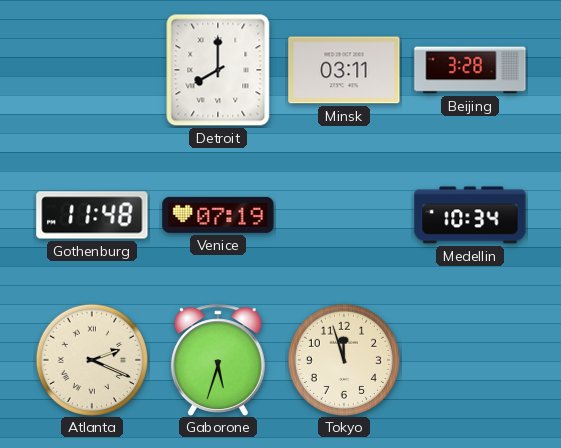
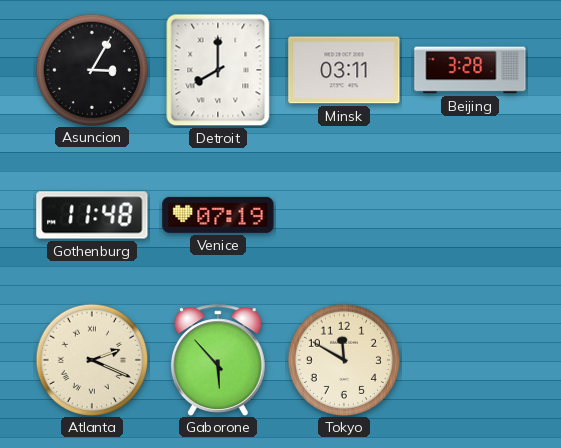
Asuncion: none -> 3:05
Medellin: 10:34 -> none
Gaborone: 5:33 -> 5:53
Tokyo: 11:57 -> 11:50
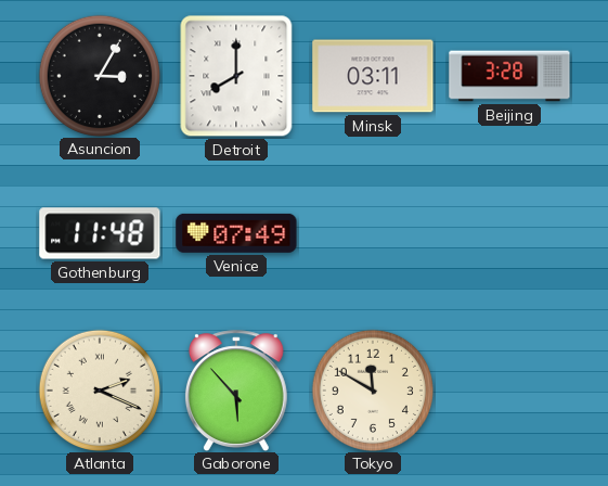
Venice: 07:19 -> 07:49
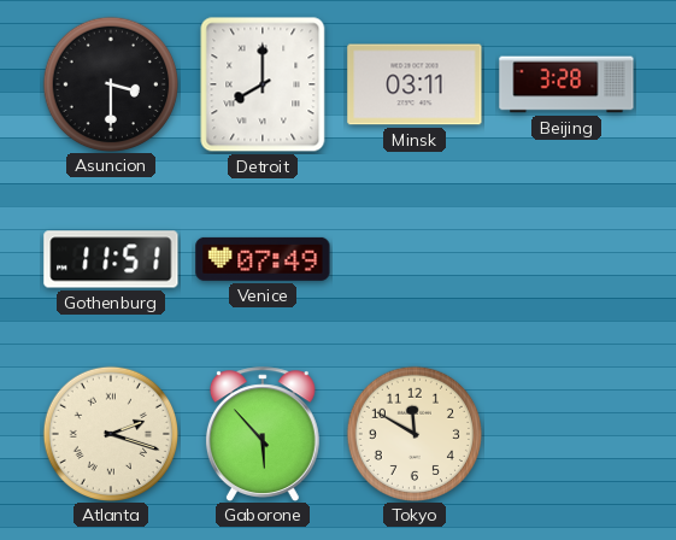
Asuncion: 3:05 -> 3:30
Gothenburg: 11:48 -> 11:51
Atlanta: 2:19 -> 2:18
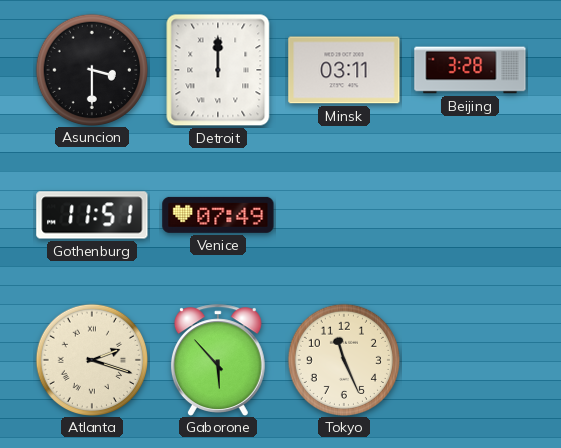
Detroit: 8:00 -> 12:00
Tokyo: 11:50 -> 11:26
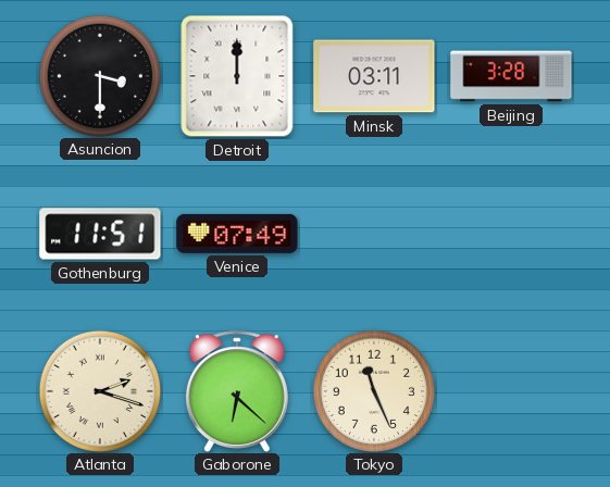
Gaborone: 5:53 -> 6:22
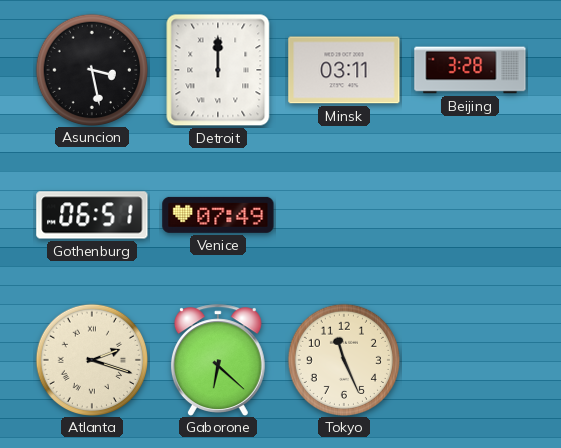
Asuncion: 3:30 -> 3:28
Gothenburg: 11:51 -> 06:51
